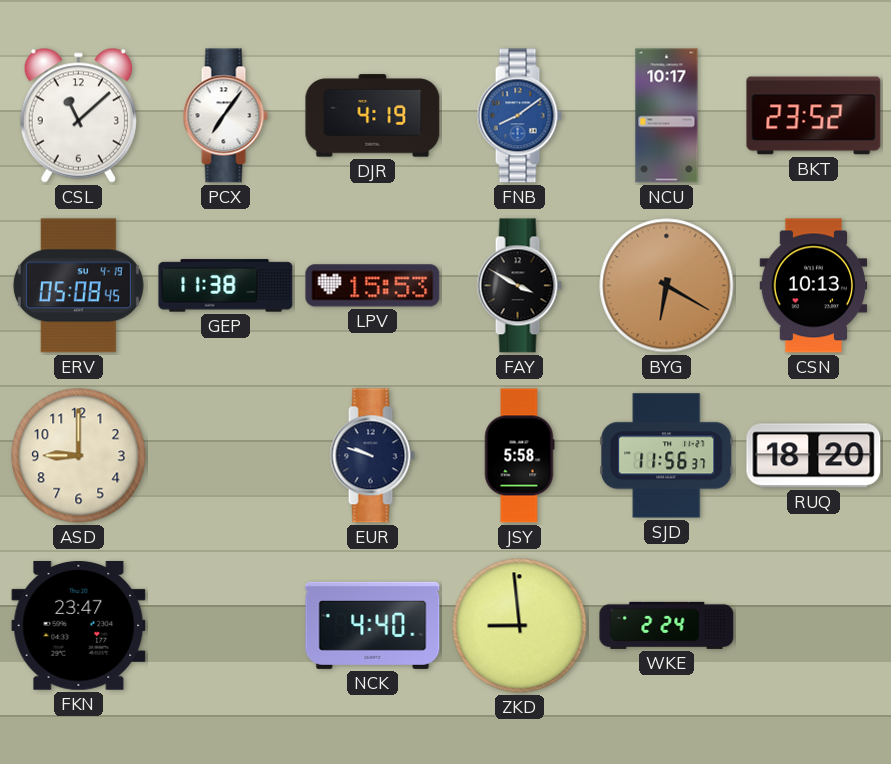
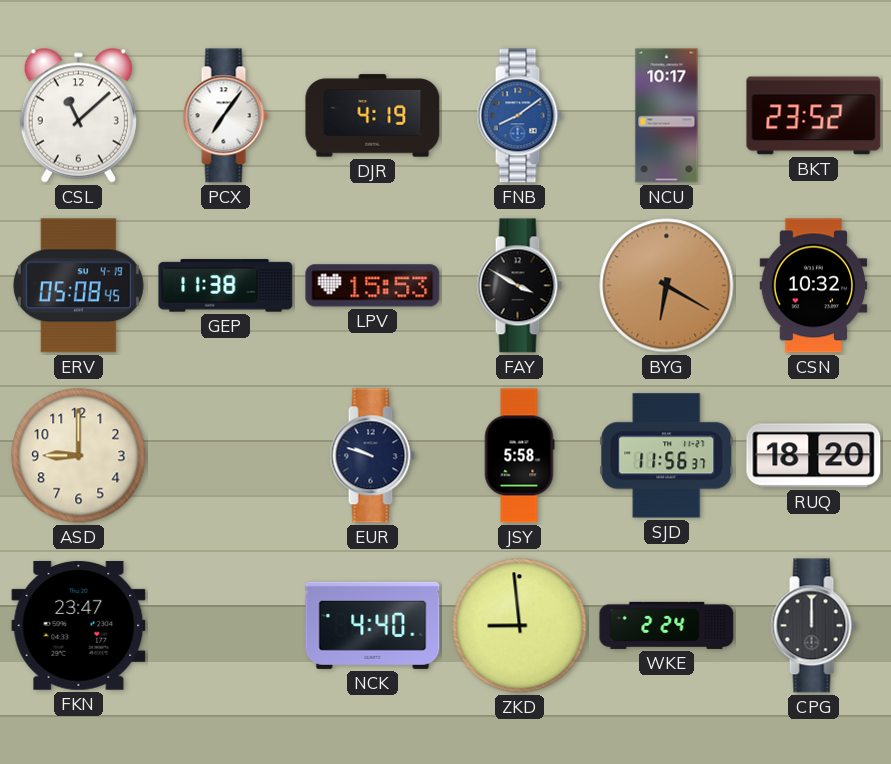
CSN: 10:13 -> 10:32
CPG: none -> 12:00
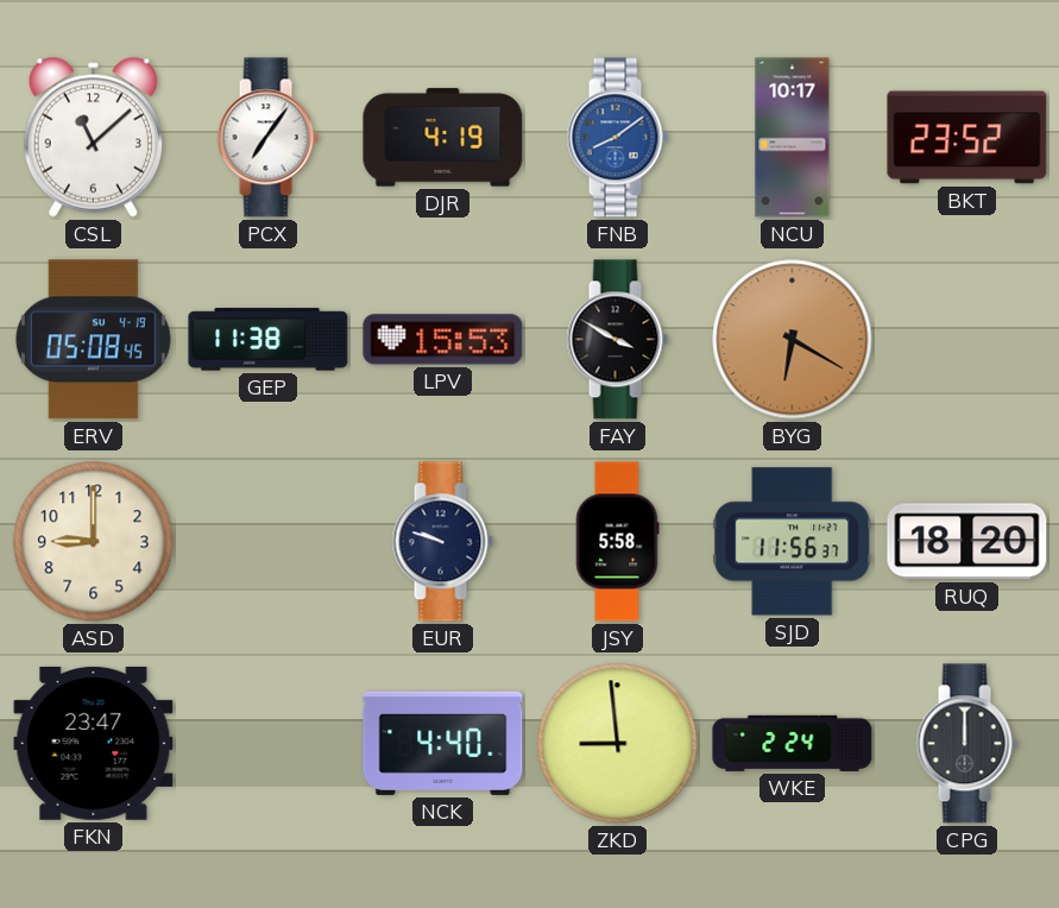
CSN: 10:32 -> none
